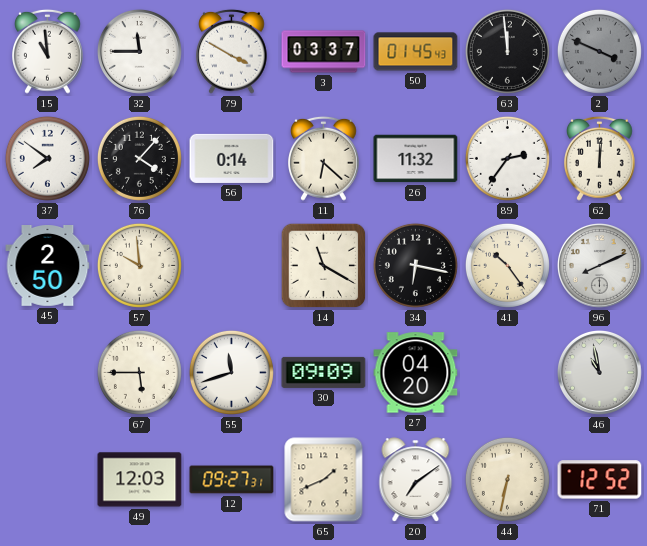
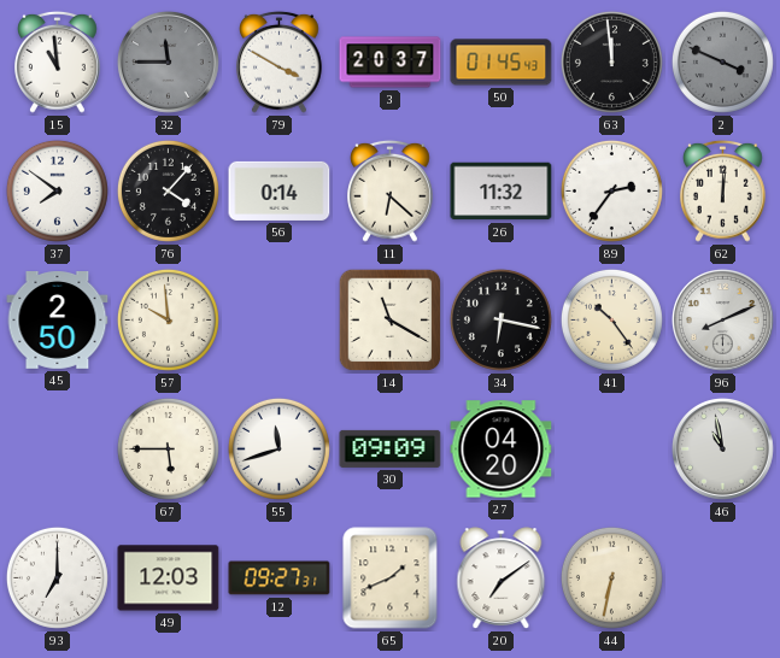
32 dial: white -> grey
3: 03:37 -> 20:37
93: none -> 7:00
71: 12:52 -> none
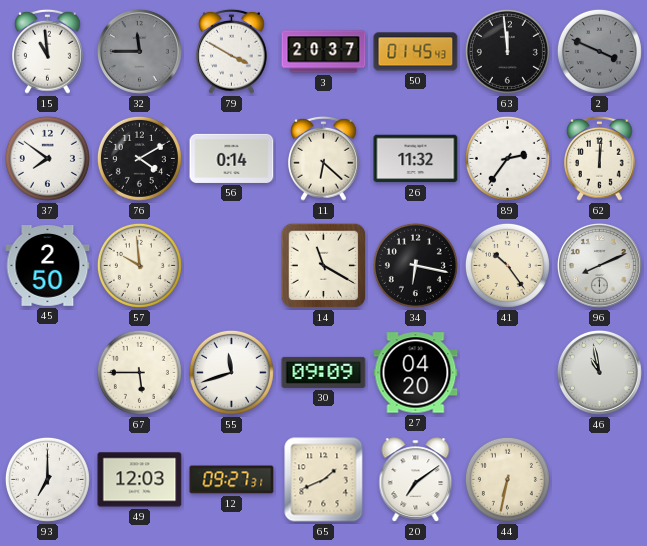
76: 4:07 -> 4:10
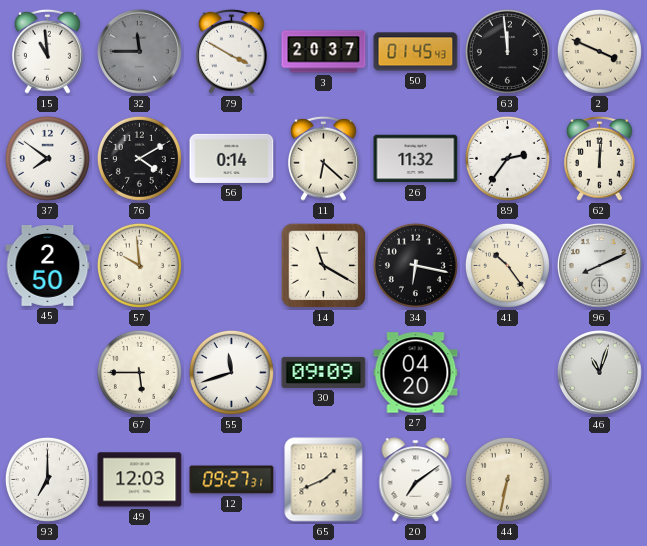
2 dial: grey -> cream
46: 10:58 -> 11:03
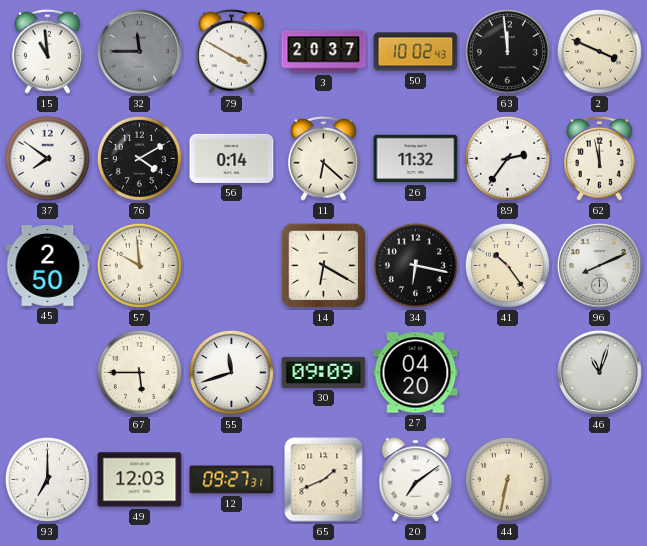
50: 01:45 -> 10:02
62: 12:01 -> 11:58
14: 11:20 -> 6:20
